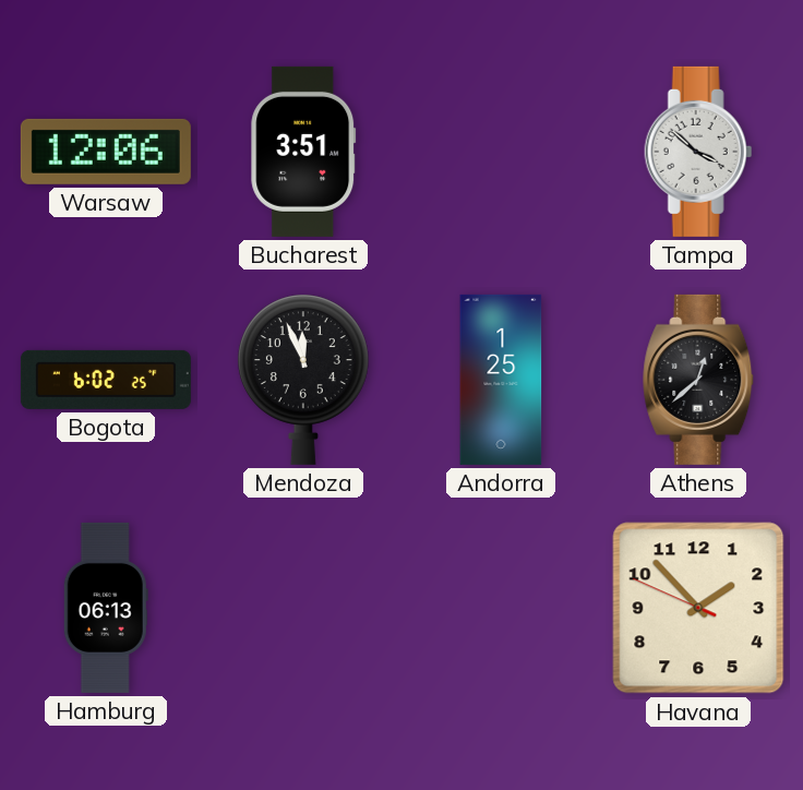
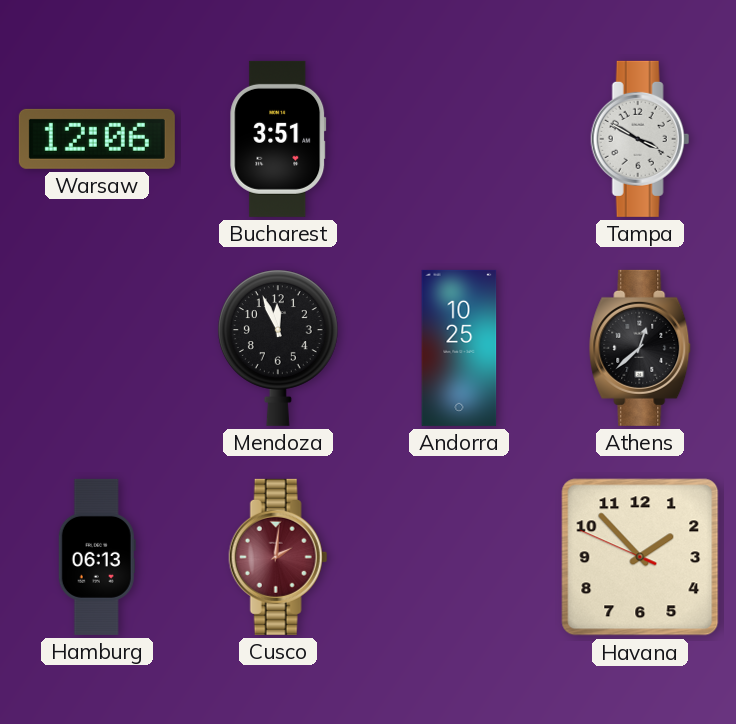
Tampa: 3:52 -> 3:50
Bogota: 6:02 -> none
Andorra: 1:25 -> 10:25
Cusco: none -> 2:01
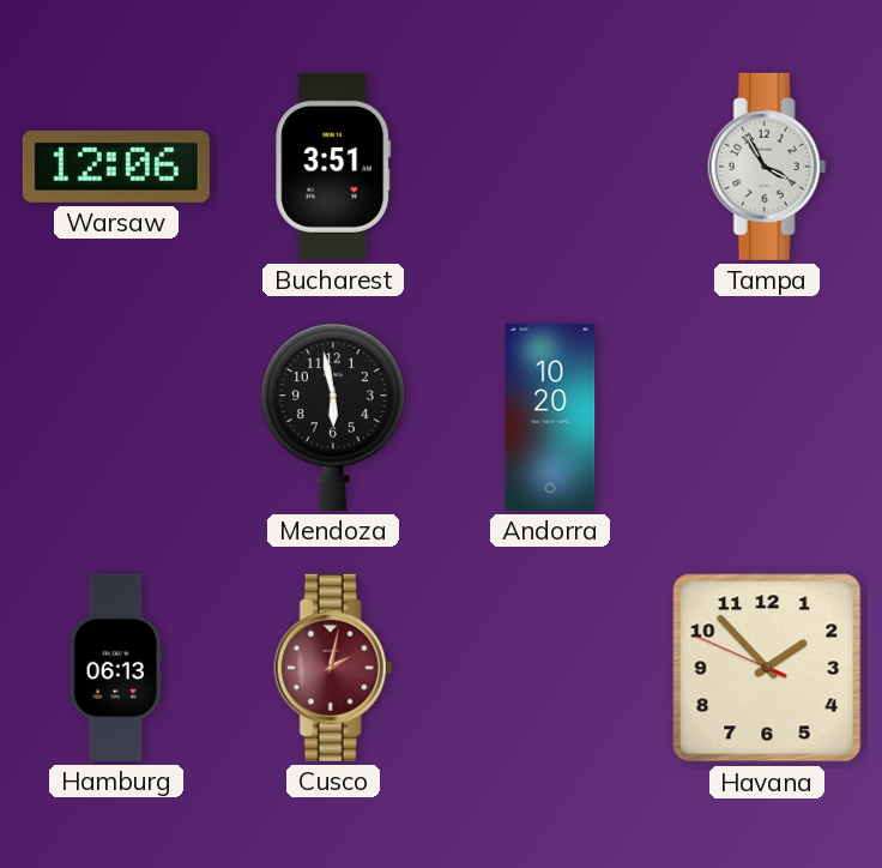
Tampa: 3:50 -> 3:55
Mendoza: 11:56 -> 5:58
Andorra: 10:25 -> 10:20
Athens: 12:38 -> none
Cusco: 2:01 -> 2:02
